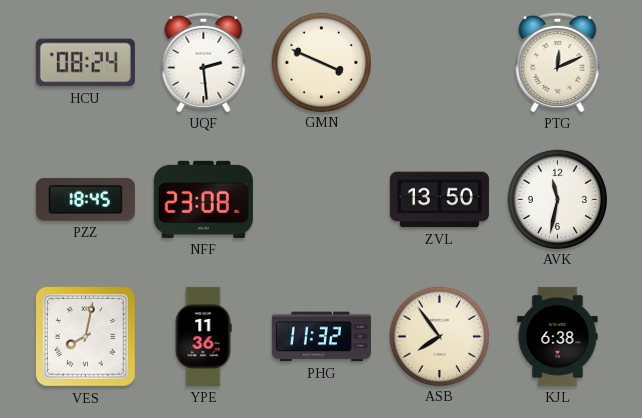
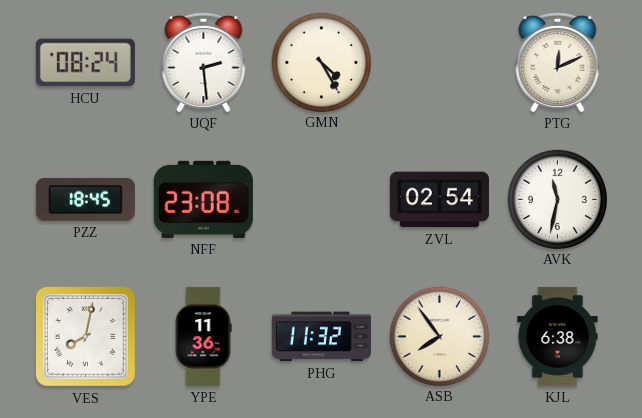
GMN: 3:49 -> 4:25
ZVL: 13:50 -> 02:54
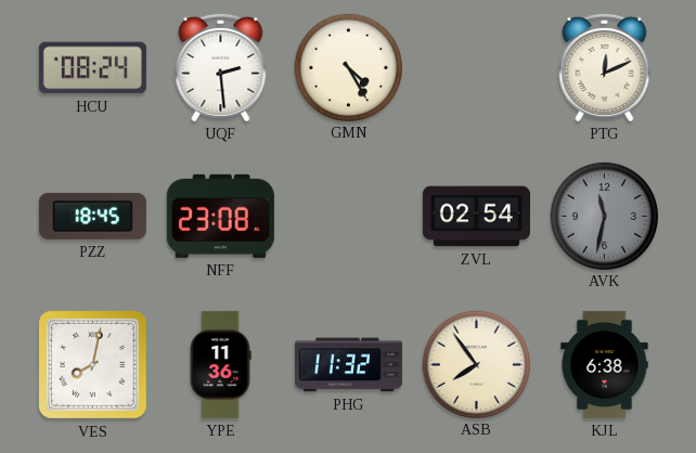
AVK dial: white -> grey
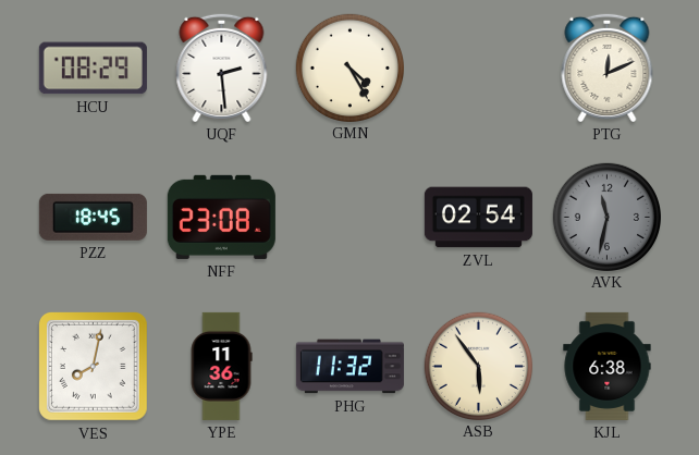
HCU: 08:24 -> 08:29
ASB: 7:54 -> 5:54
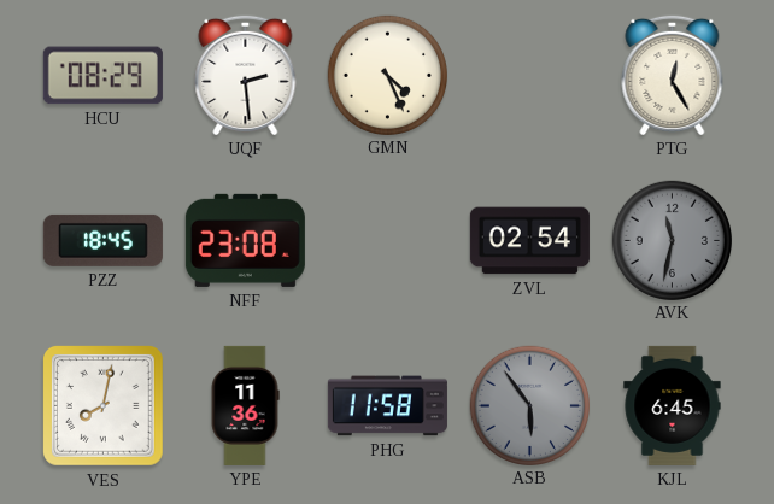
GMN: 4:25 -> 4:26
PTG: 12:11 -> 12:25
PHG: 11:32 -> 11:58
ASB dial: cream -> grey
KJL: 6:38 -> 6:45
